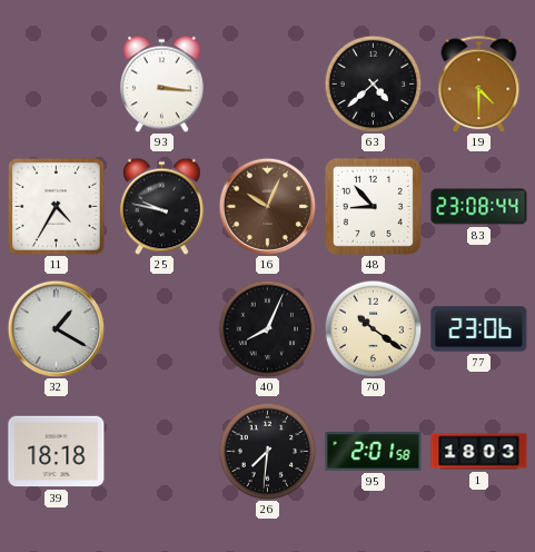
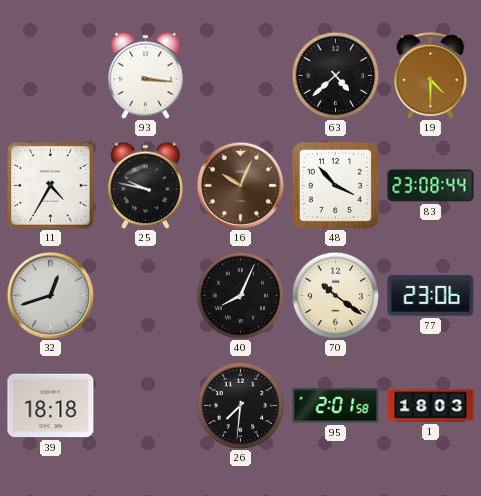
48: 8:53 -> 3:53
32: 1:20 -> 12:42
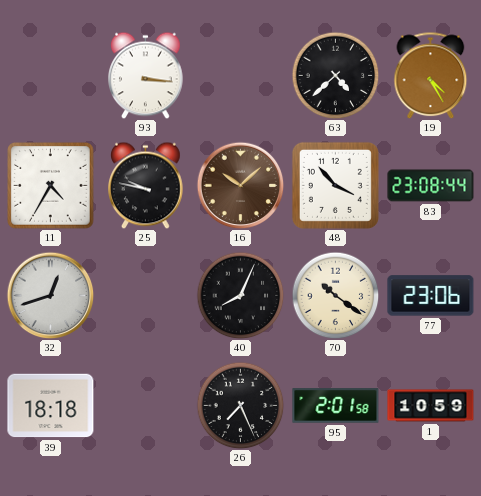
19: 4:30 -> 4:25
16: 10:04 -> 10:08
26: 7:31 -> 7:26
1: 18:03 -> 10:59
